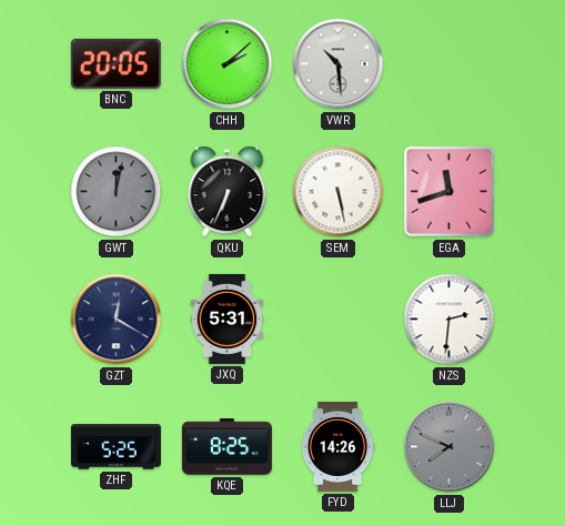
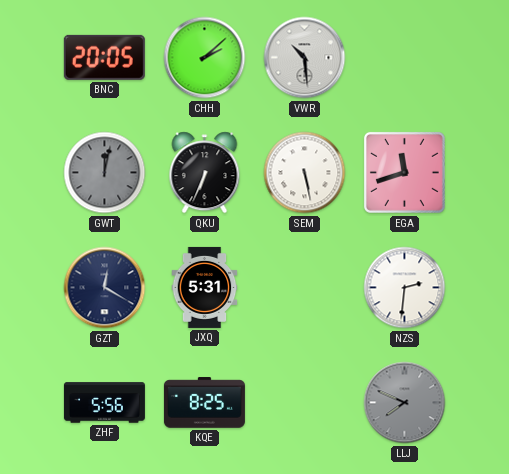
ZHF: 5:25 -> 5:56
FYD: 14:26 -> none
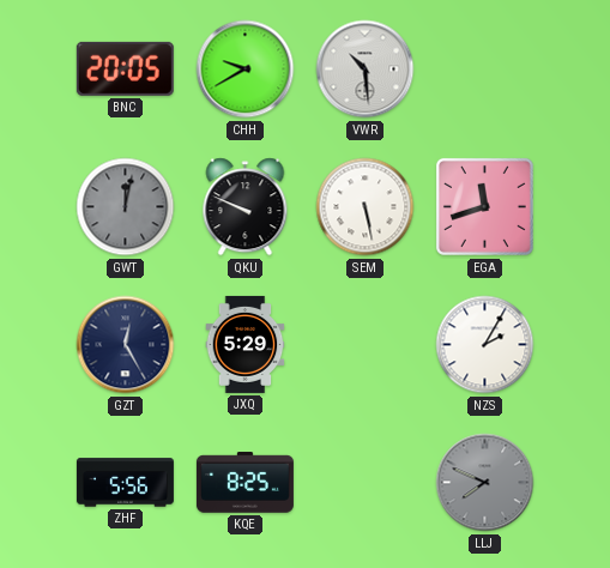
CHH: 2:08 -> 9:40
QKU: 6:34 -> 9:49
GZT: 12:20 -> 12:25
JXQ: 5:31 -> 5:29
NZS: 2:31 -> 2:05
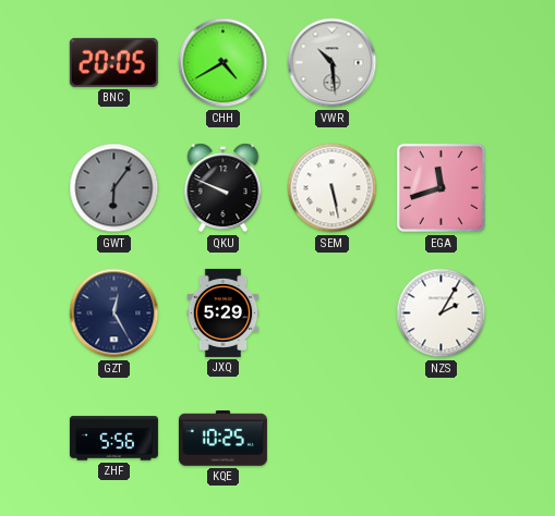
CHH: 9:40 -> 4:40
GWT: 12:02 -> 6:06
KQE: 8:25 -> 10:25
LLJ: 7:49 -> none
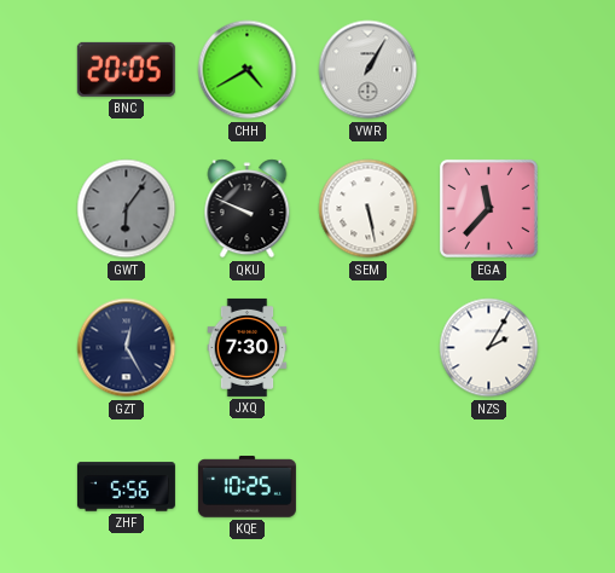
VWR: 10:29 -> 1:05
EGA: 11:42 -> 11:37
JXQ: 5:29 -> 7:30
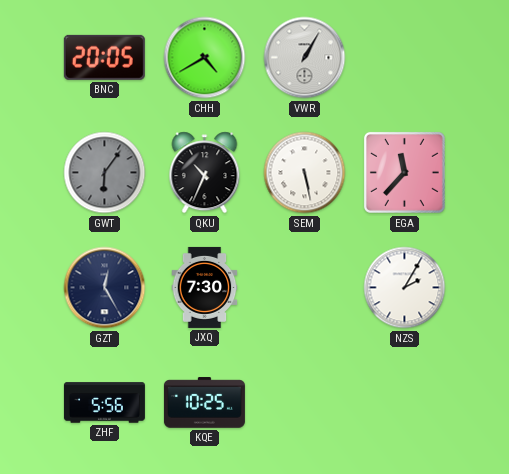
QKU: 9:49 -> 10:34
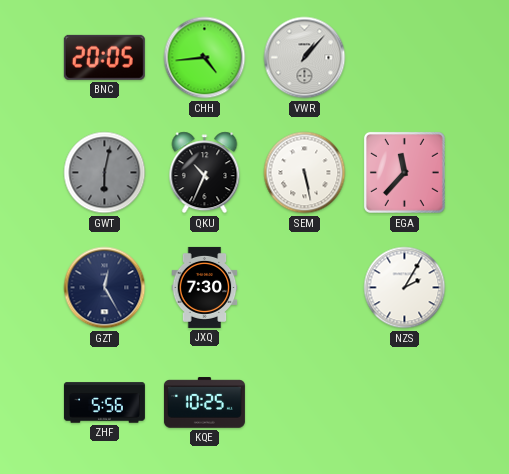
CHH: 4:40 -> 4:44
VWR: 1:05 -> 1:07
GWT: 6:06 -> 6:02
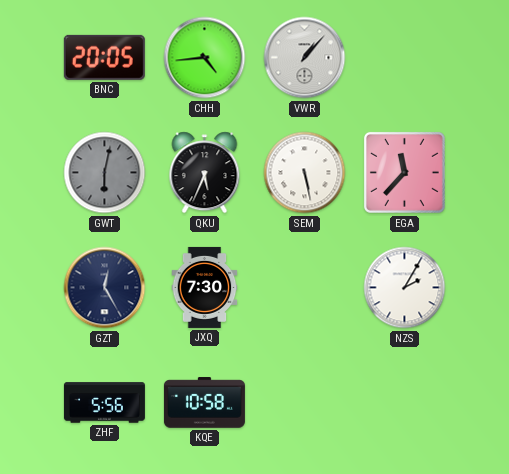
QKU: 10:34 -> 5:34
KQE: 10:25 -> 10:58
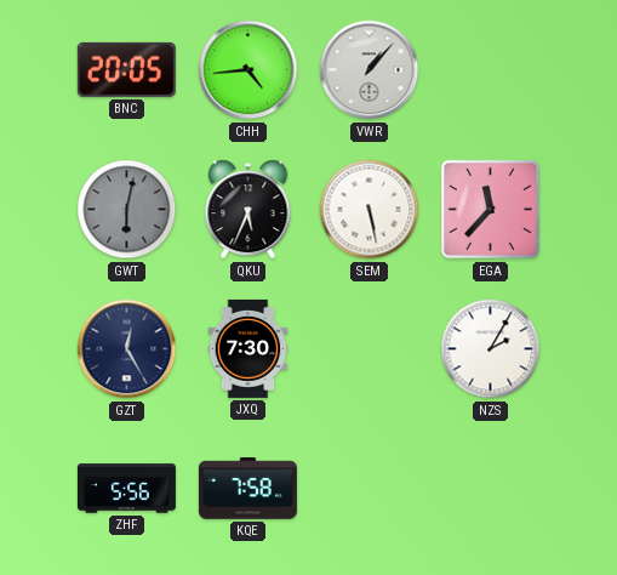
KQE: 10:58 -> 7:58
